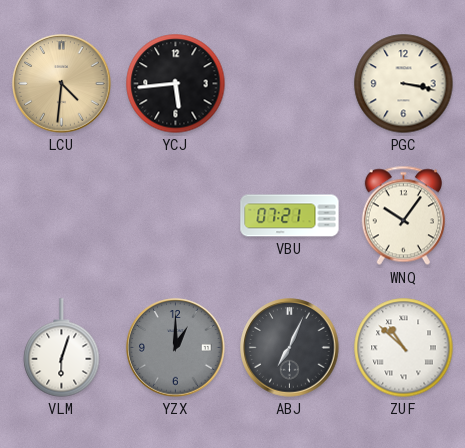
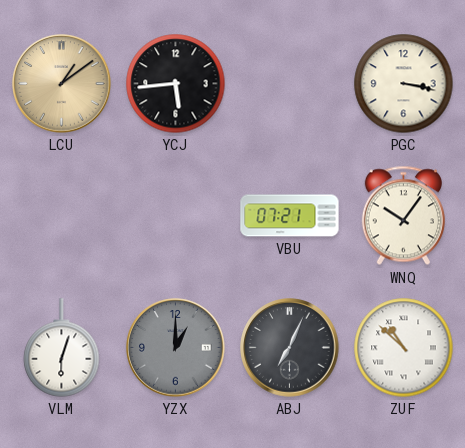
LCU: 4:31 -> 1:09
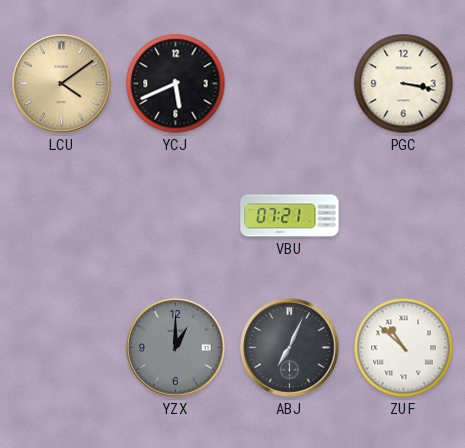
LCU: 1:09 -> 4:09
YCJ: 5:44 -> 5:41
WNQ: 10:06 -> none
VLM: 6:03 -> none
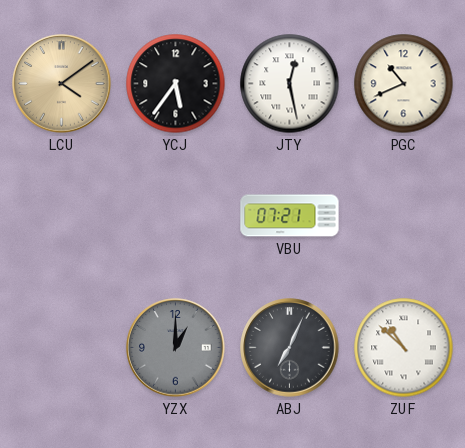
YCJ: 5:41 -> 5:36
JTY: none -> 12:28
PGC: 3:17 -> 10:41
